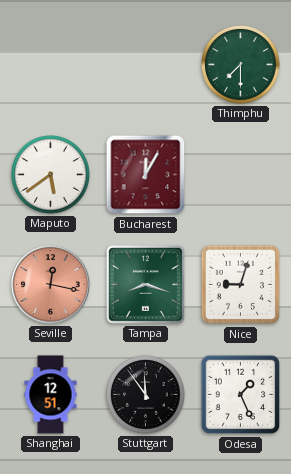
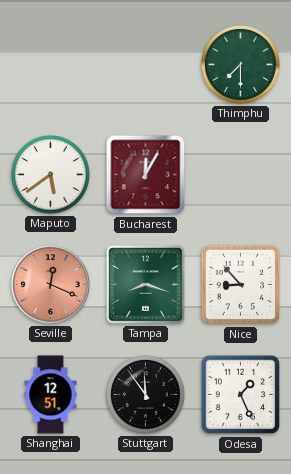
Seville: 12:17 -> 12:19
Nice: 9:03 -> 8:53
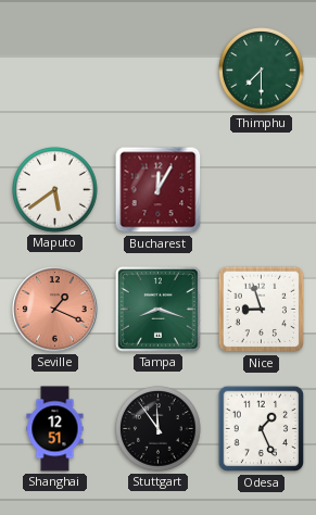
Seville: 12:19 -> 1:19
Nice: 8:53 -> 8:57
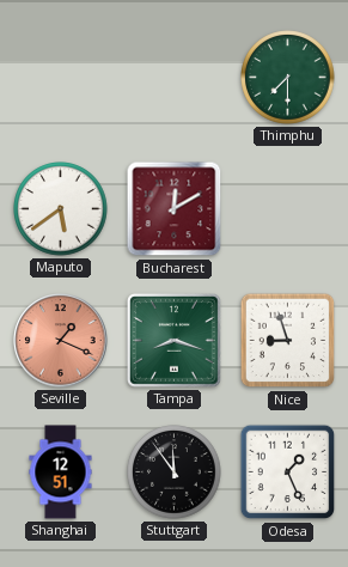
Bucharest: 12:05 -> 12:10
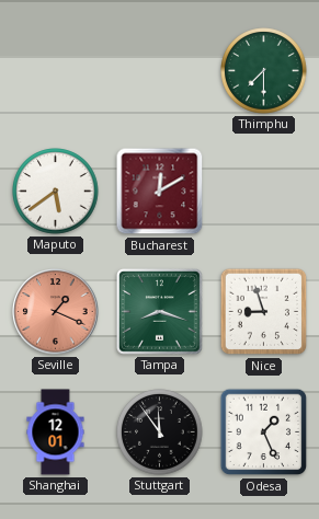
Shanghai: 12:51 -> 12:01
